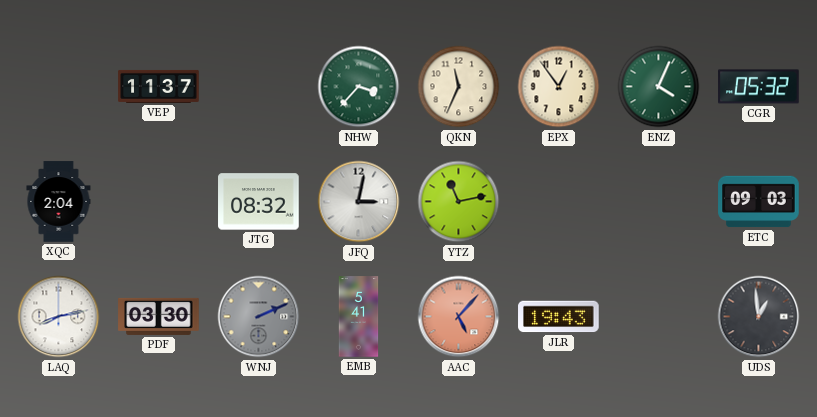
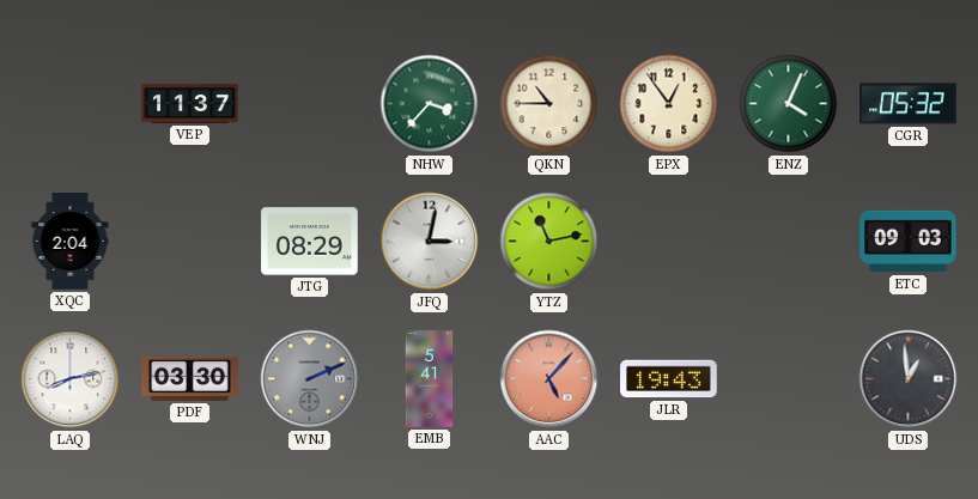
QKN: 11:34 -> 10:45
JTG: 08:32 -> 08:29
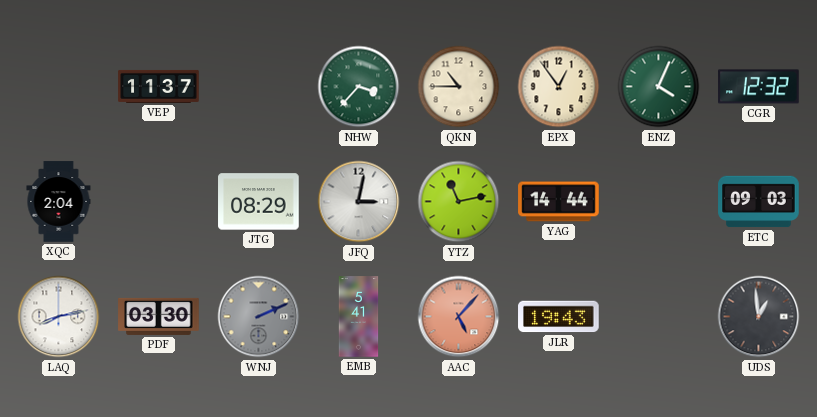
CGR: 05:32 -> 12:32
YAG: none -> 14:44
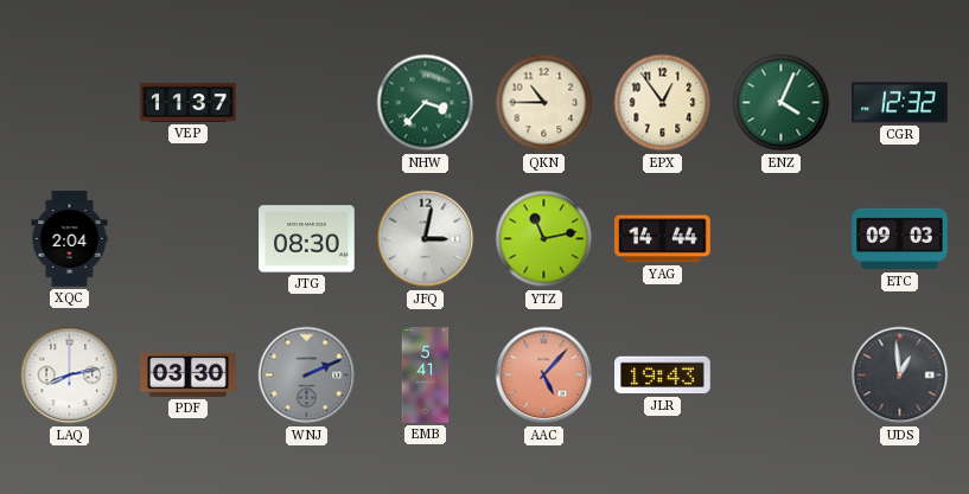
JTG: 08:29 -> 08:30
